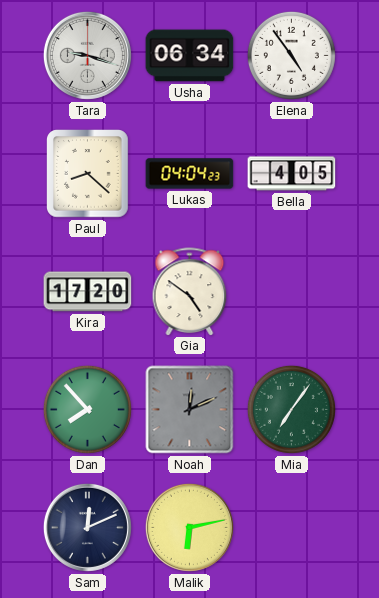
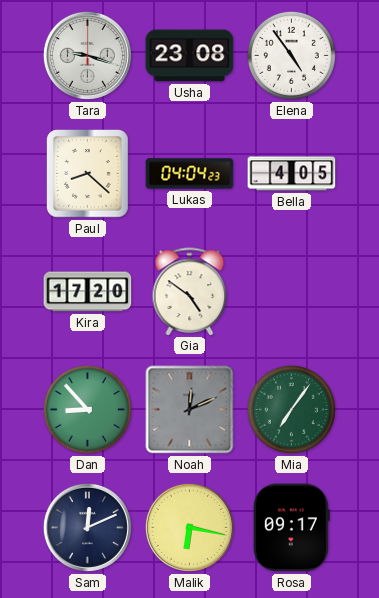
Usha: 06:34 -> 23:08
Dan: 7:53 -> 8:53
Malik: 6:13 -> 6:17
Rosa: none -> 09:17
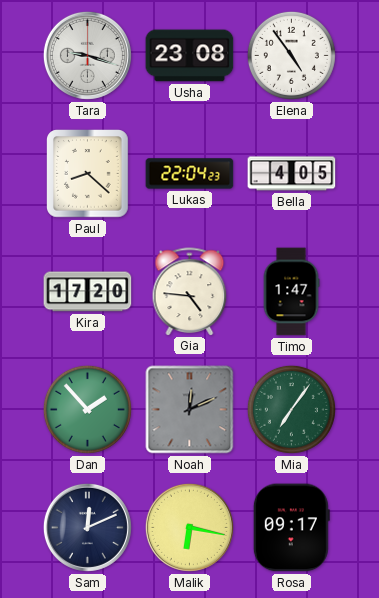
Lukas: 04:04 -> 22:04
Gia: 4:51 -> 4:46
Timo: none -> 1:47
Dan: 8:53 -> 1:53
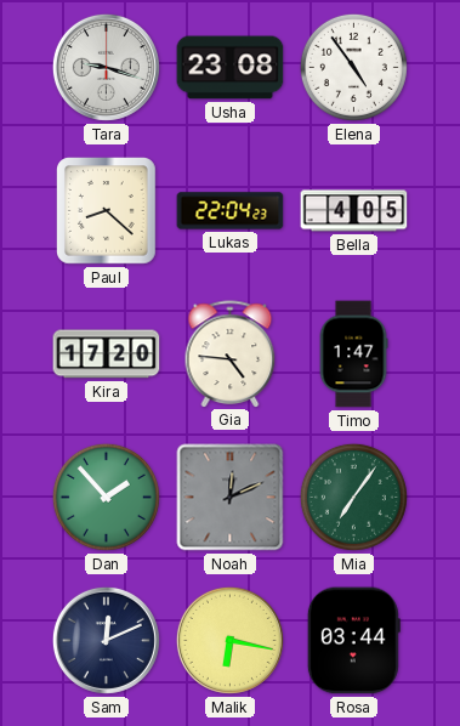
Rosa: 09:17 -> 03:44
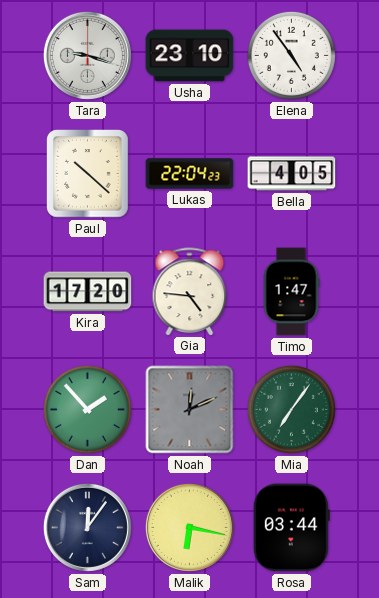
Usha: 23:08 -> 23:10
Paul: 8:22 -> 10:22
Sam: 12:11 -> 12:06
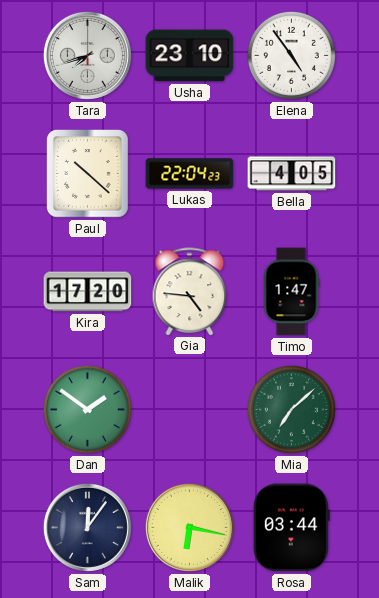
Tara: 9:18 -> 7:42
Dan: 1:53 -> 1:51
Noah: 12:11 -> none
Mia: 7:06 -> 7:08
